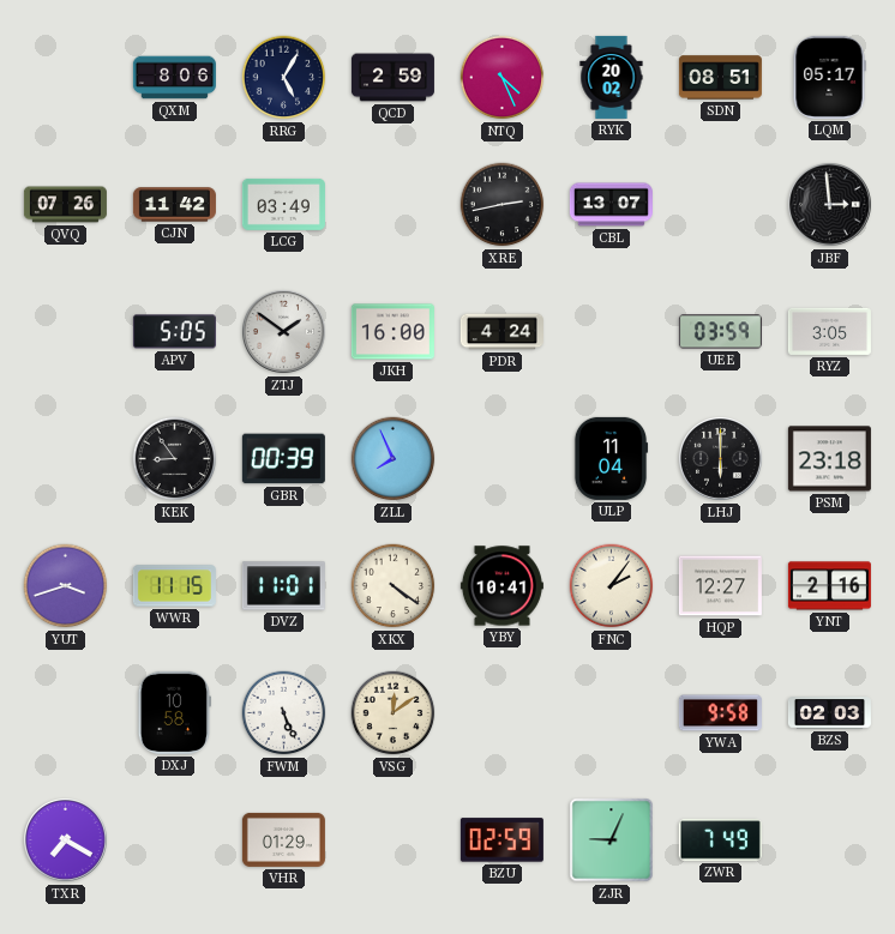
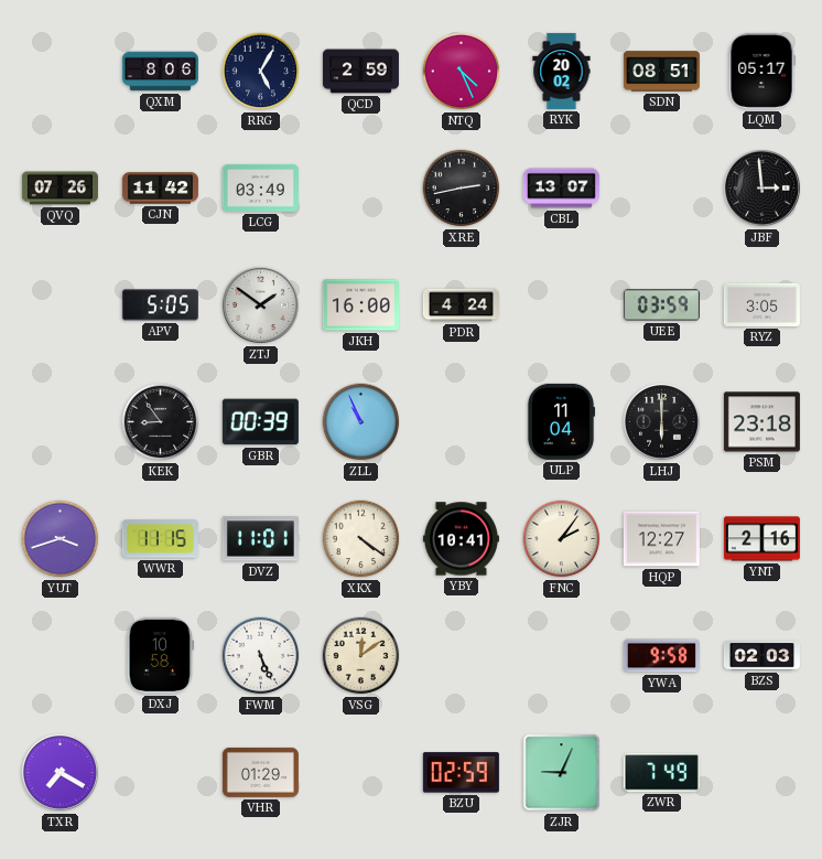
ZLL: 7:56 -> 10:56
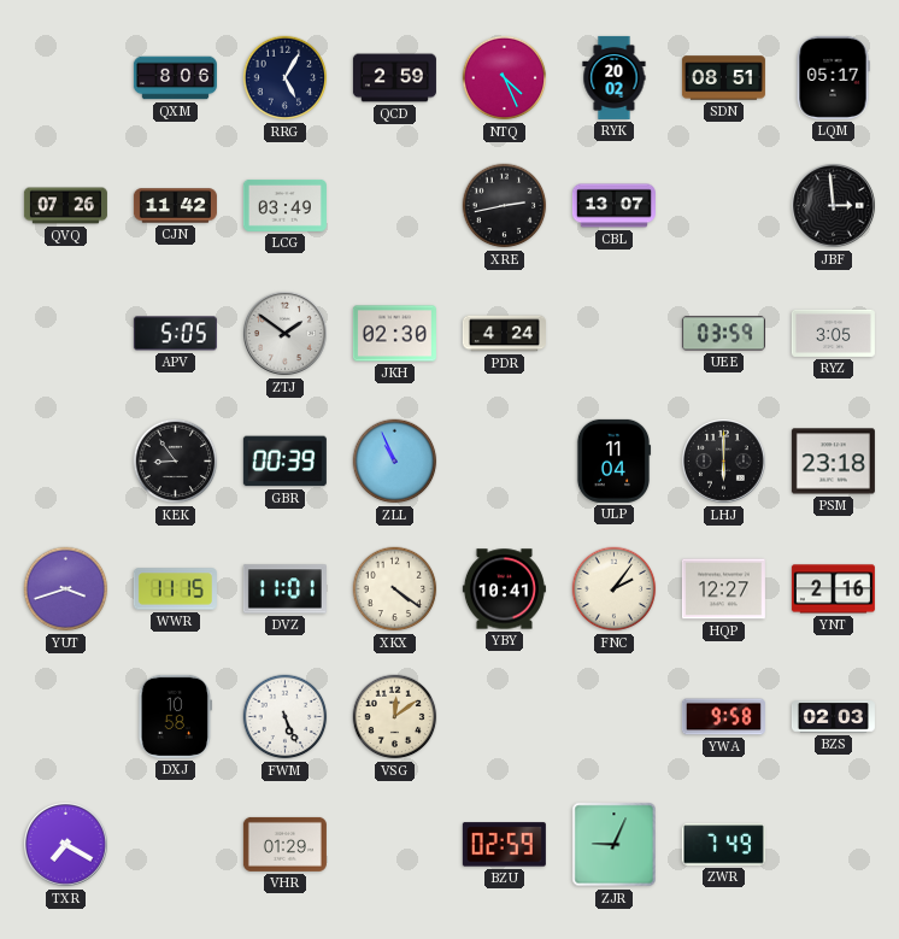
JKH: 16:00 -> 02:30
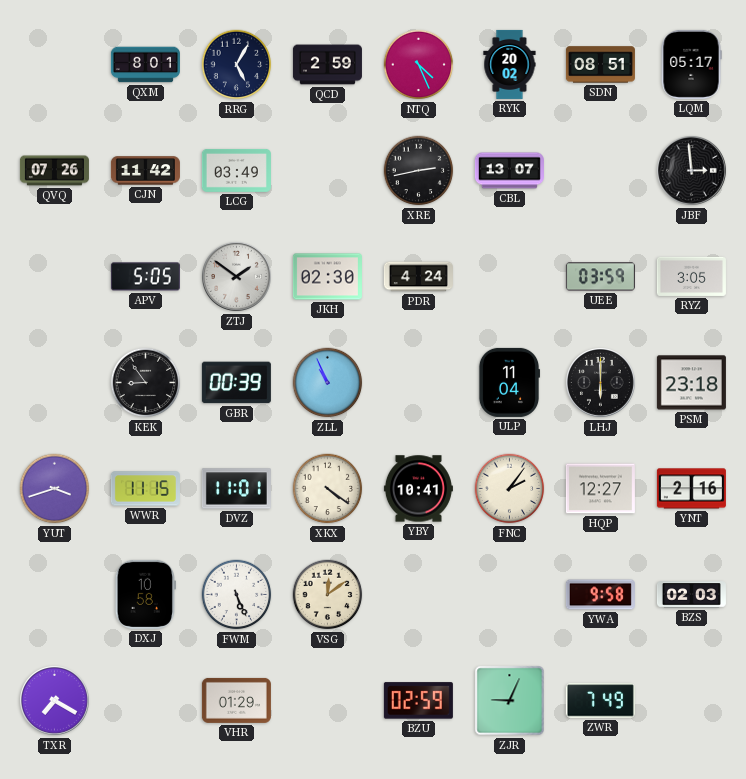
QXM: 8:06 -> 8:01
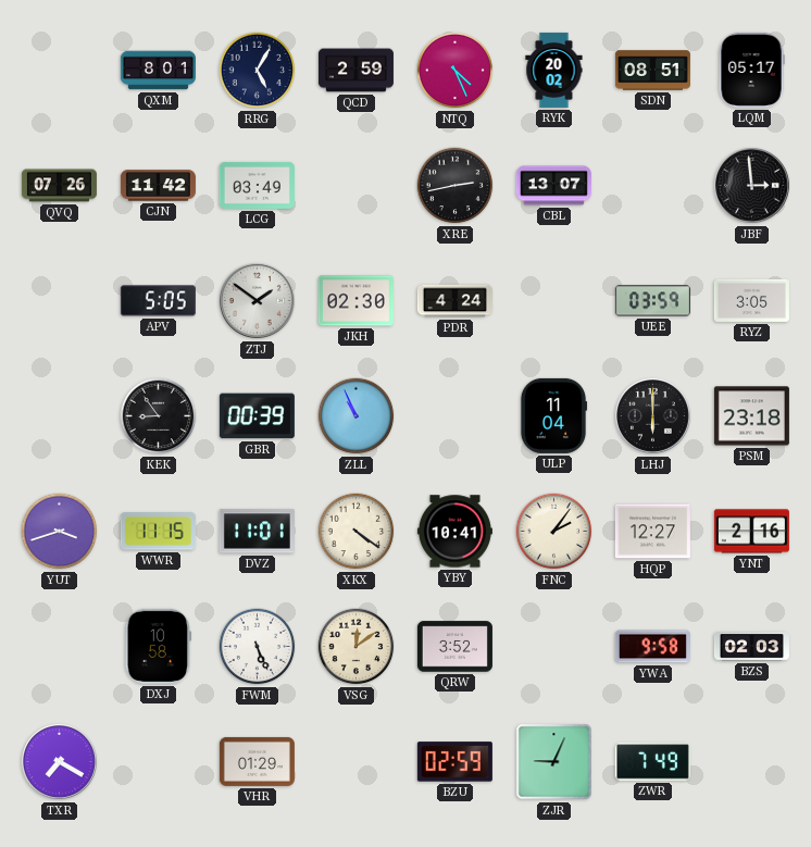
QRW: none -> 3:52
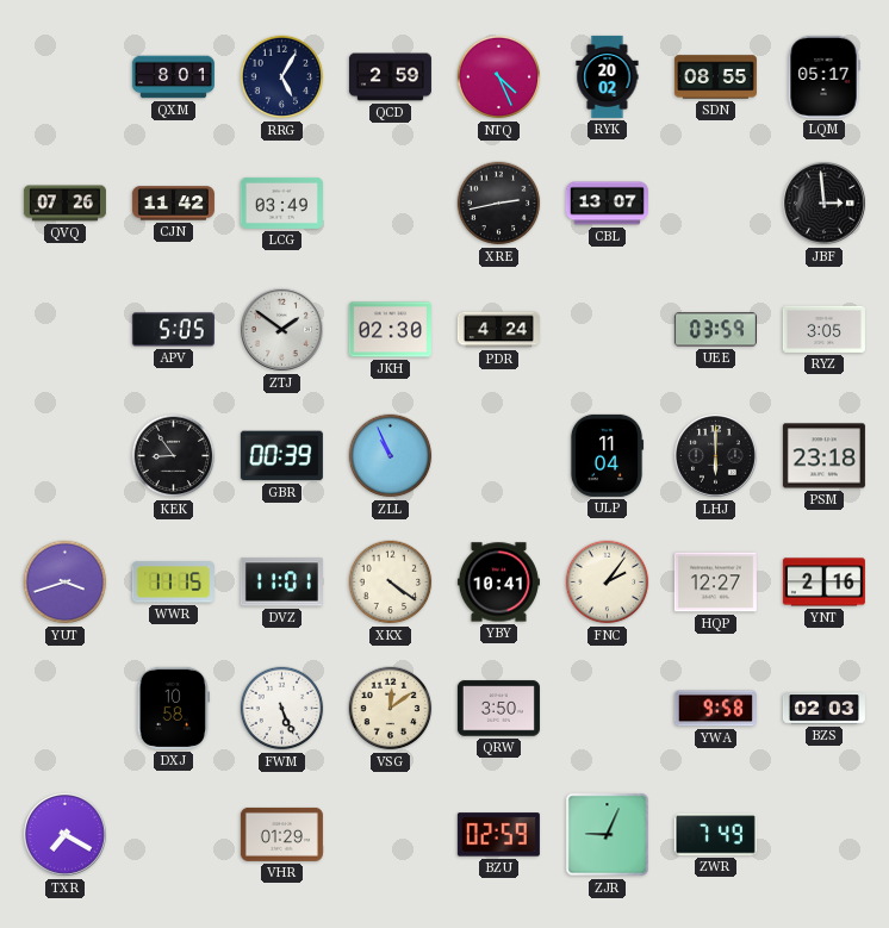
SDN: 08:51 -> 08:55
QRW: 3:52 -> 3:50
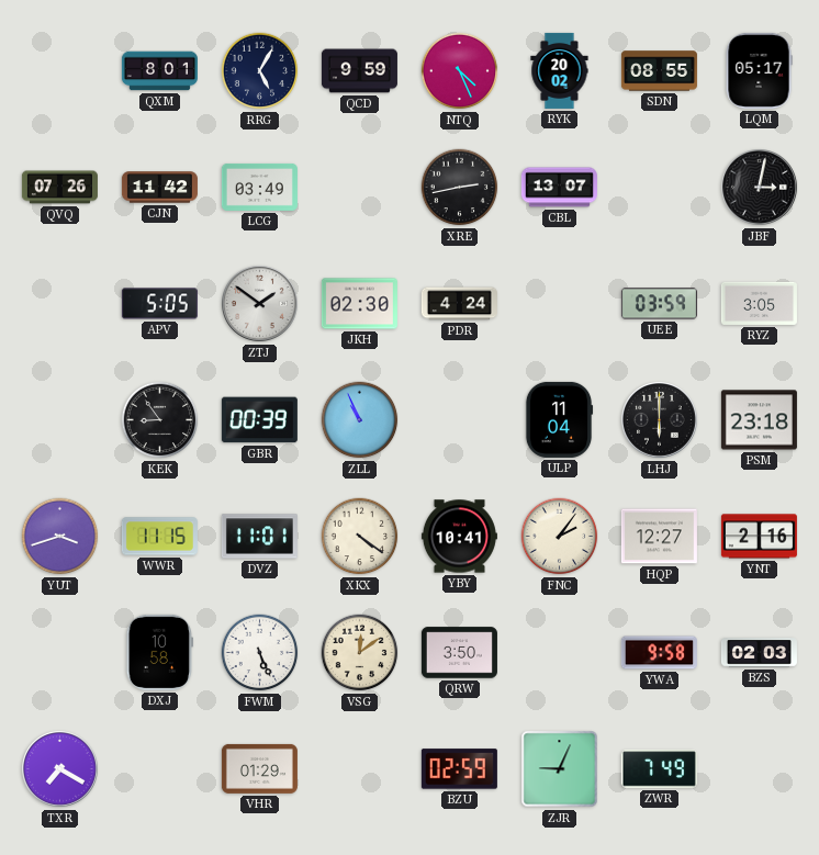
QCD: 2:59 -> 9:59
JBF: 2:59 -> 3:02
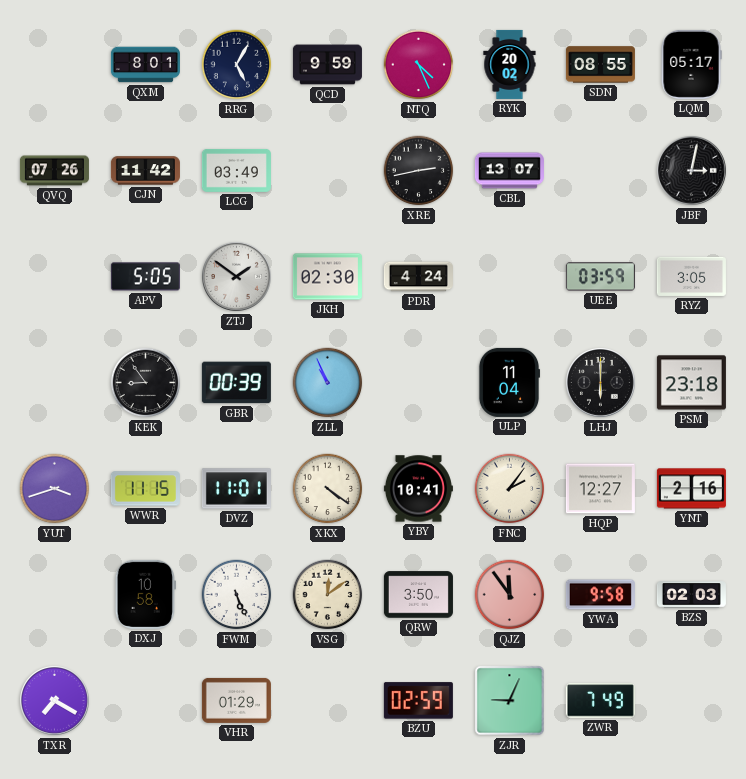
QJZ: none -> 11:54
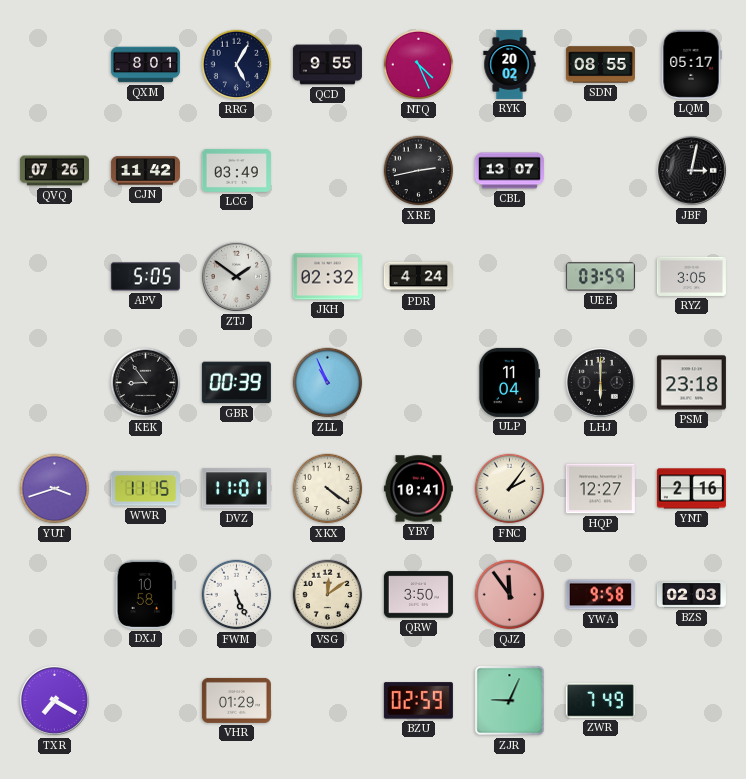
QCD: 9:59 -> 9:55
JKH: 02:30 -> 02:32
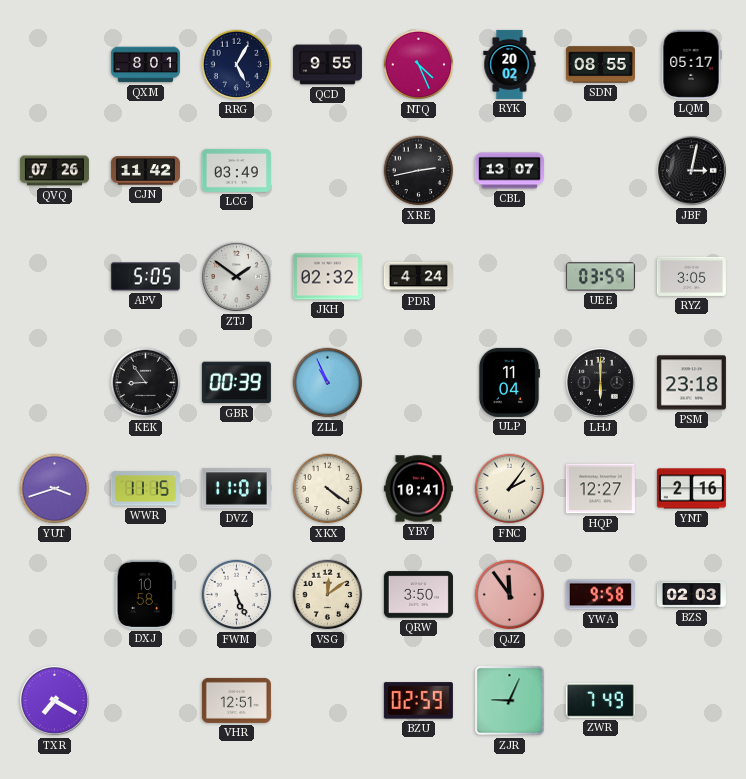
VHR: 01:29 -> 12:51
